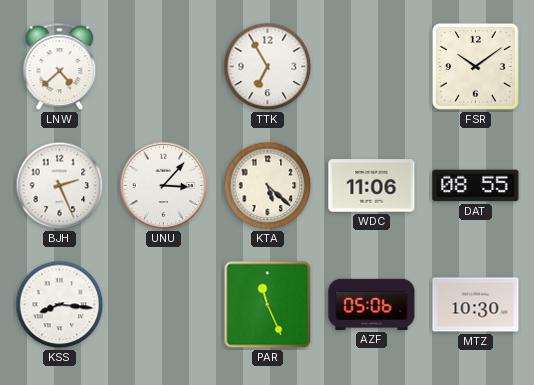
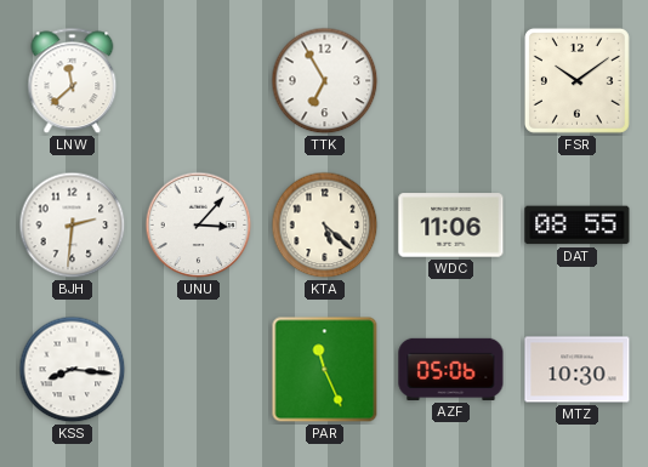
LNW: 4:38 -> 11:38
BJH: 2:26 -> 2:31
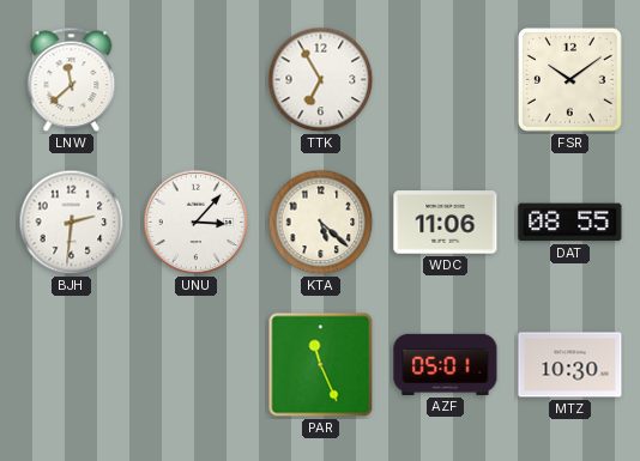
KSS: 8:16 -> none
AZF: 05:06 -> 05:01
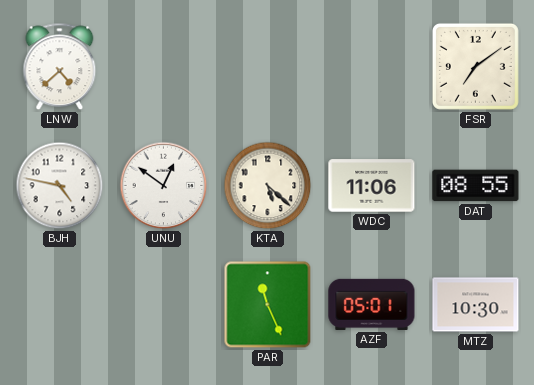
LNW: 11:38 -> 4:38
TTK: 6:55 -> none
FSR: 10:09 -> 7:09
BJH: 2:31 -> 4:47
UNU: 3:07 -> 12:51
